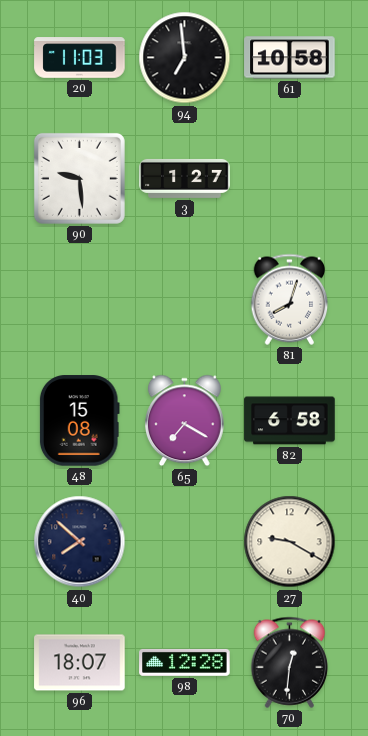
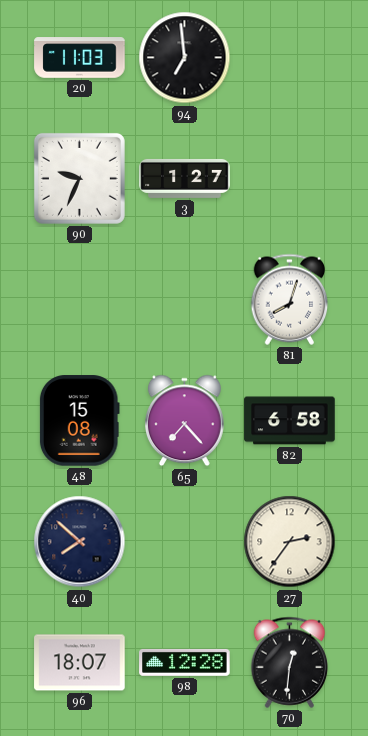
61: 10:58 -> none
90: 9:29 -> 9:34
65: 7:20 -> 7:23
27: 9:20 -> 2:36
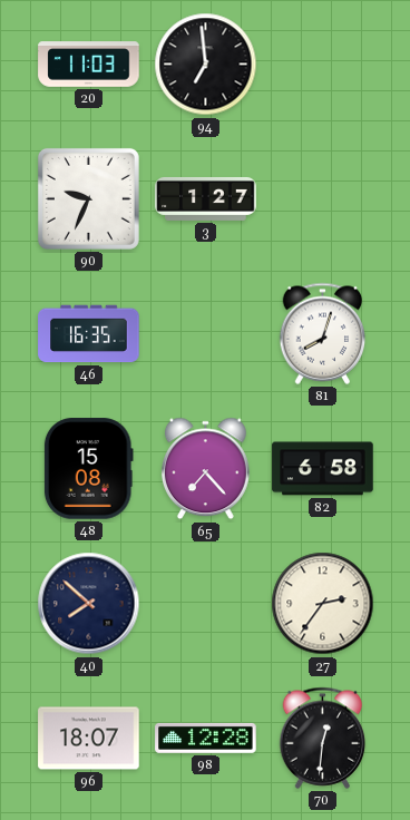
46: none -> 16:35
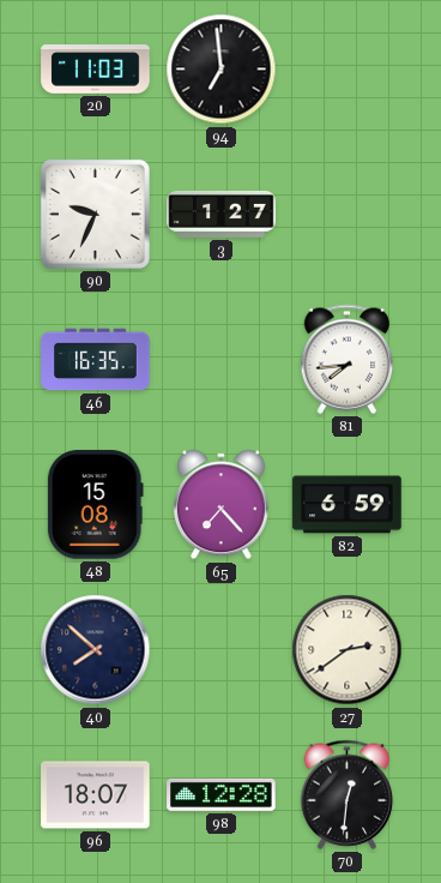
81: 8:03 -> 7:44
82: 6:58 -> 6:59
27: 2:36 -> 2:39
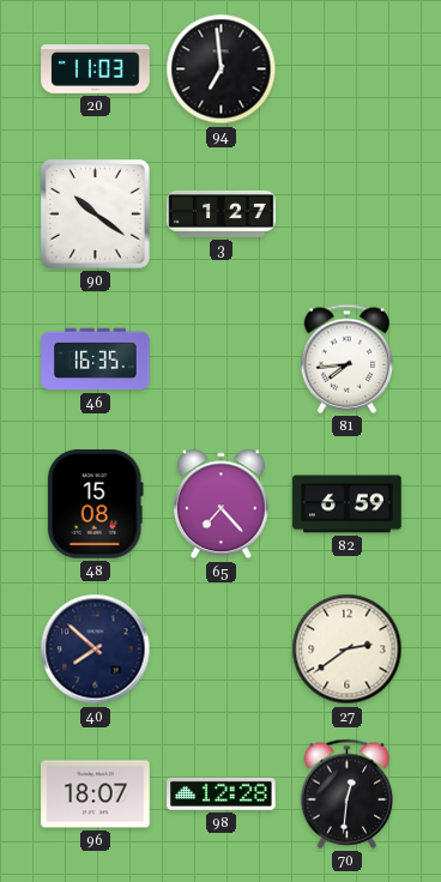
90: 9:34 -> 10:21
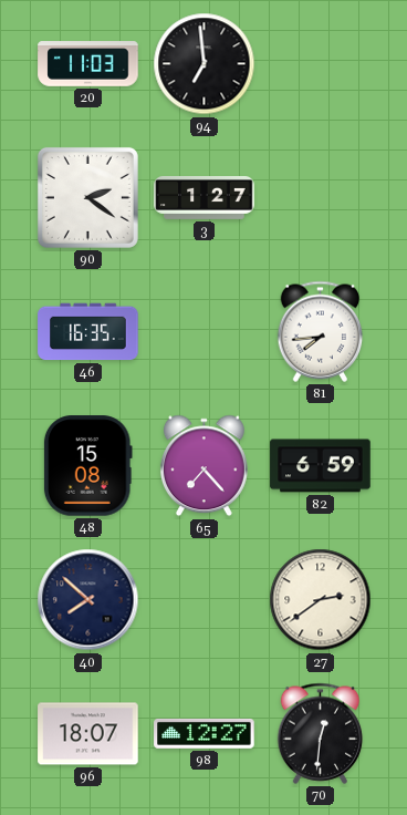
90: 10:21 -> 2:21
98: 12:28 -> 12:27
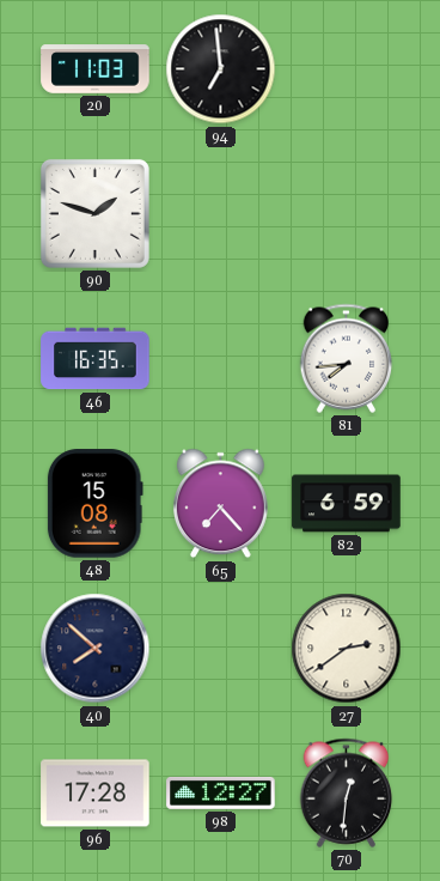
90: 2:21 -> 1:48
3: 1:27 -> none
96: 18:07 -> 17:28
